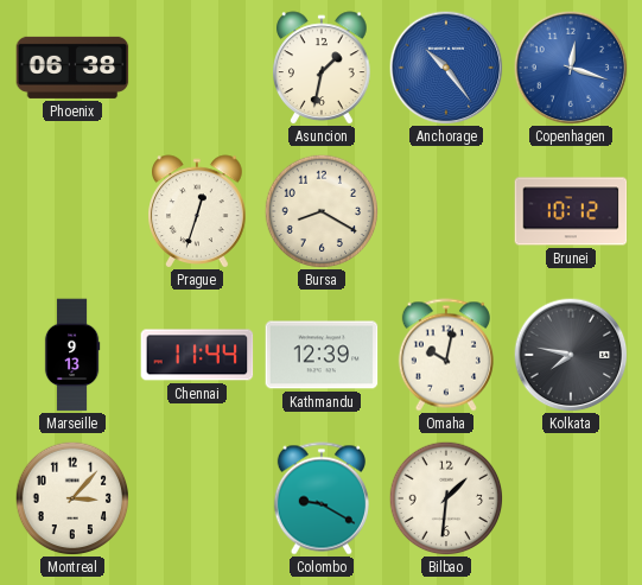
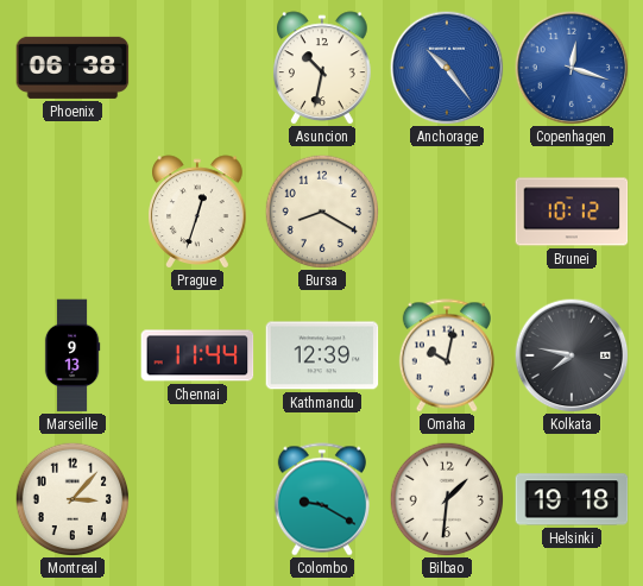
Asuncion: 1:32 -> 10:32
Helsinki: none -> 19:18
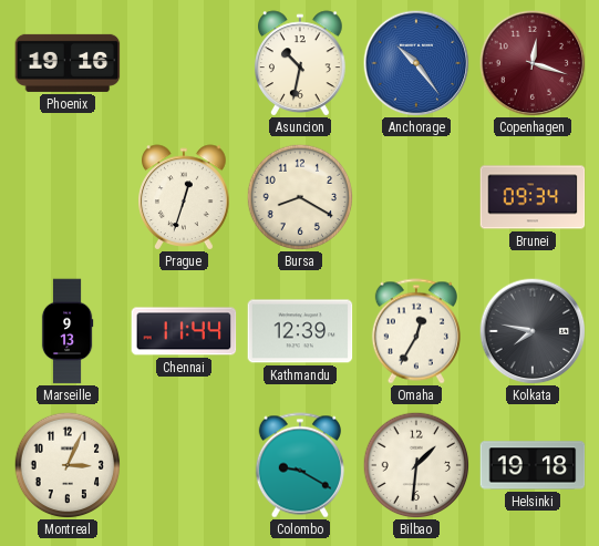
Phoenix: 06:38 -> 19:16
Copenhagen dial: blue -> burgundy
Brunei: 10:12 -> 09:34
Omaha: 10:02 -> 12:35
Montreal: 3:07 -> 3:04
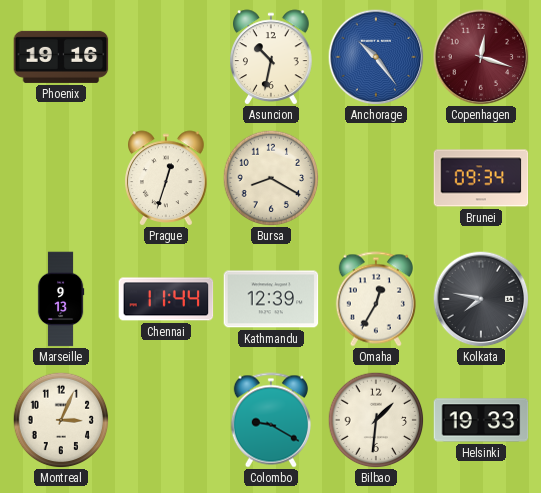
Helsinki: 19:18 -> 19:33
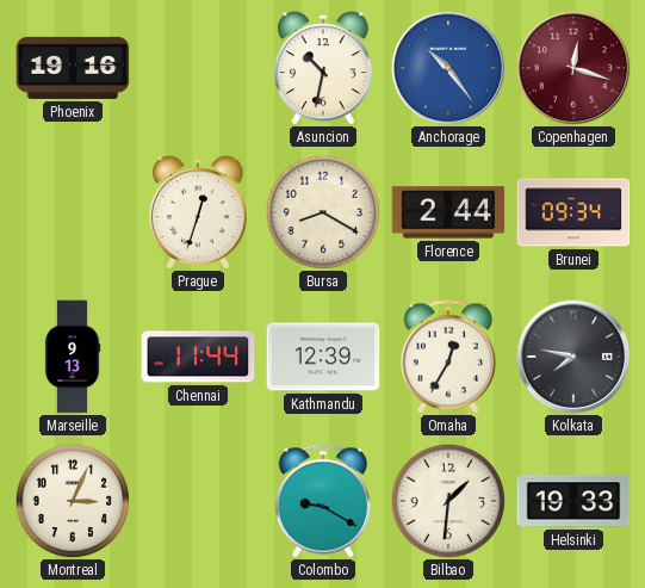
Florence: none -> 2:44
